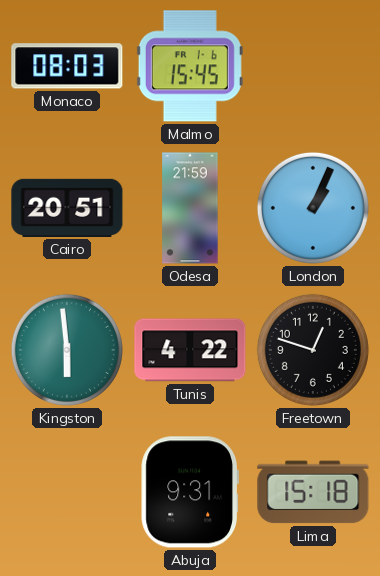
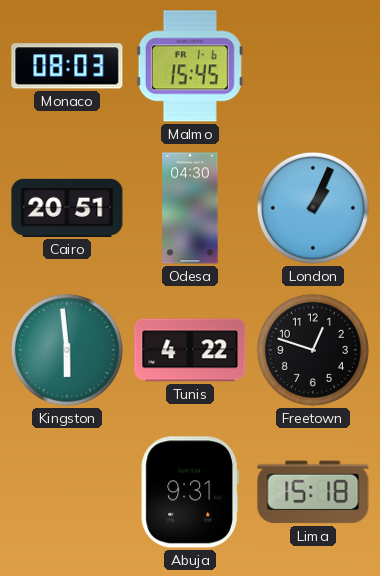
Odesa: 21:59 -> 04:30
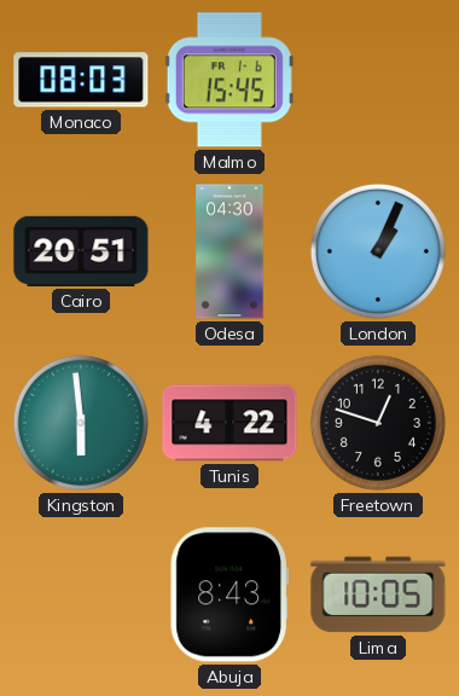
Abuja: 9:31 -> 8:43
Lima: 15:18 -> 10:05
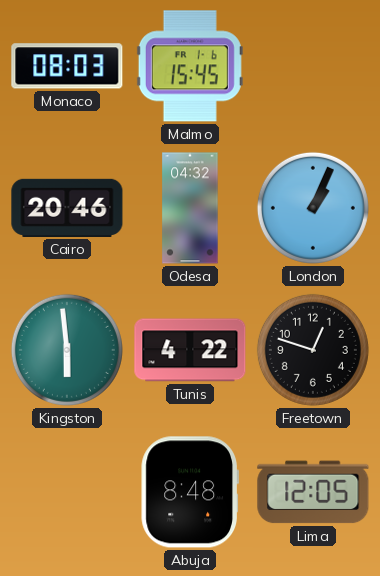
Cairo: 20:51 -> 20:46
Odesa: 04:30 -> 04:32
Abuja: 8:43 -> 8:48
Lima: 10:05 -> 12:05
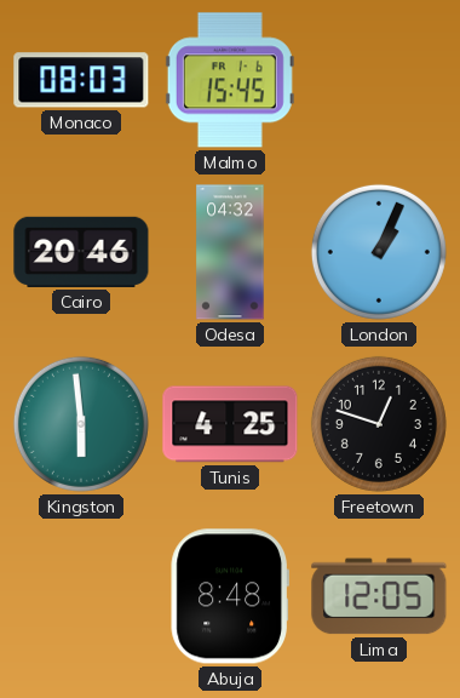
Tunis: 4:22 -> 4:25
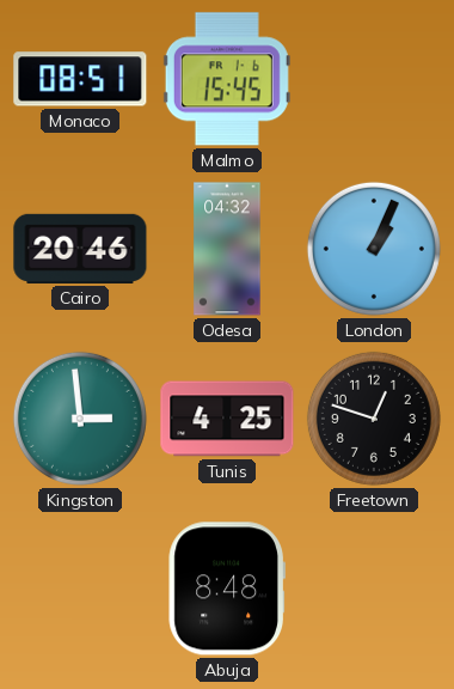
Monaco: 08:03 -> 08:51
Kingston: 5:59 -> 2:59
Lima: 12:05 -> none
